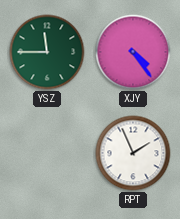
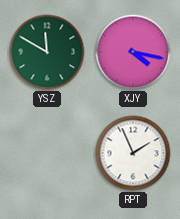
YSZ: 11:45 -> 11:50
XJY: 4:24 -> 4:17
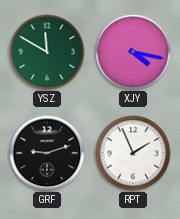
GRF: none -> 9:12
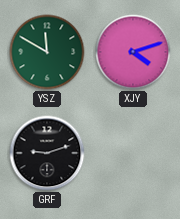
XJY: 4:17 -> 4:12
RPT: 1:56 -> none
